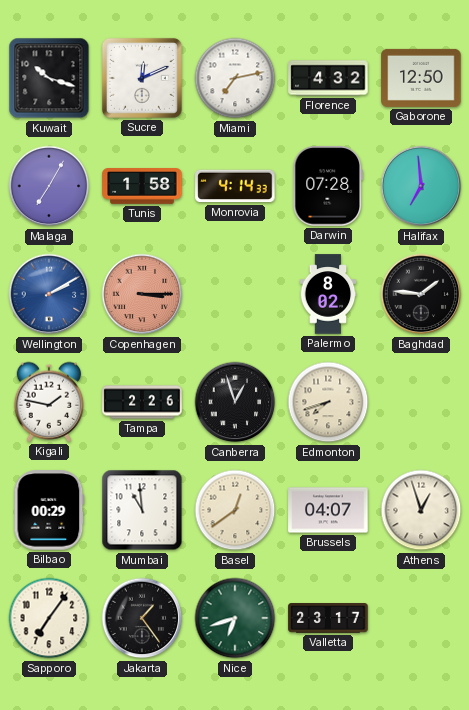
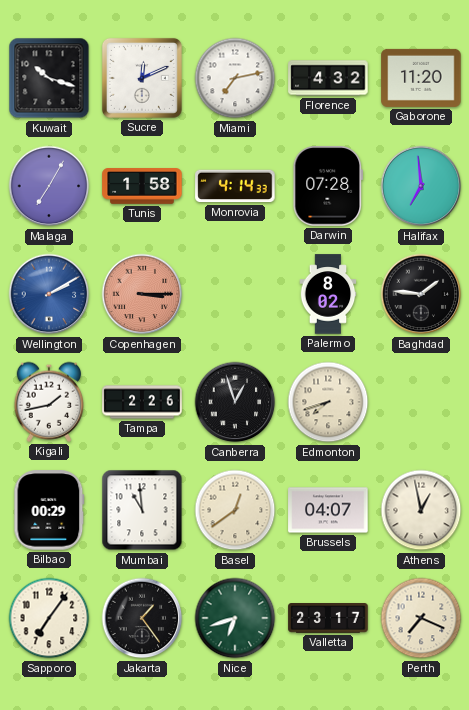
Gaborone: 12:50 -> 11:20
Kigali: 1:47 -> 1:43
Athens: 12:57 -> 12:58
Perth: none -> 7:19
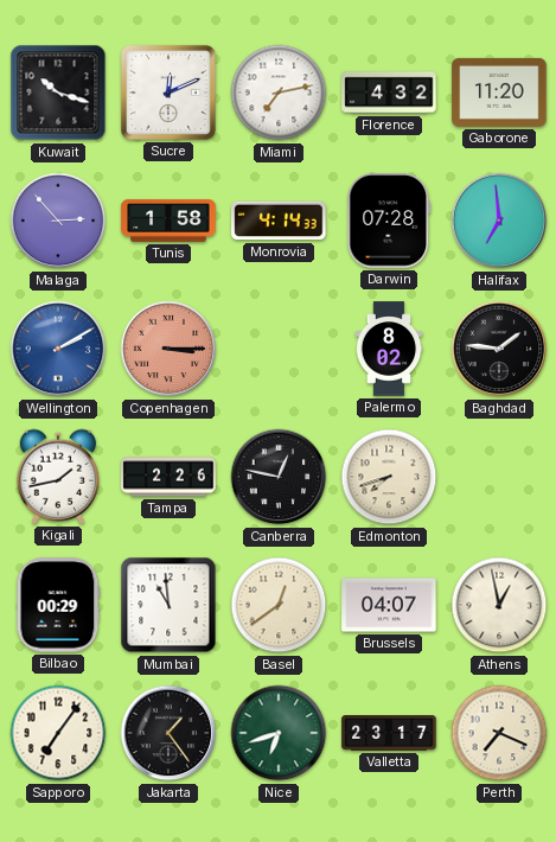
Malaga: 7:05 -> 2:53
Canberra: 12:57 -> 12:47
